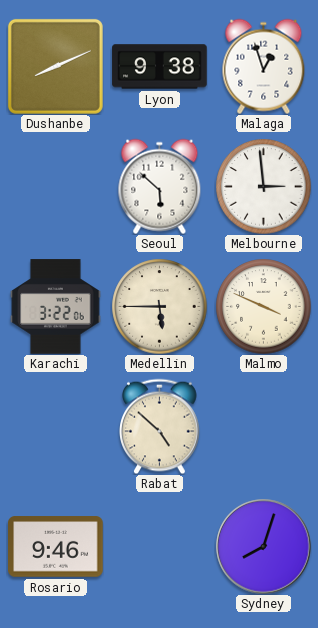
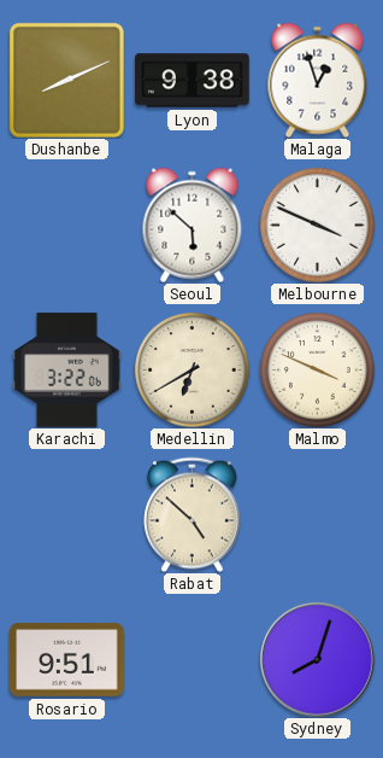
Melbourne: 2:59 -> 3:49
Medellin: 5:45 -> 6:40
Rosario: 9:46 -> 9:51
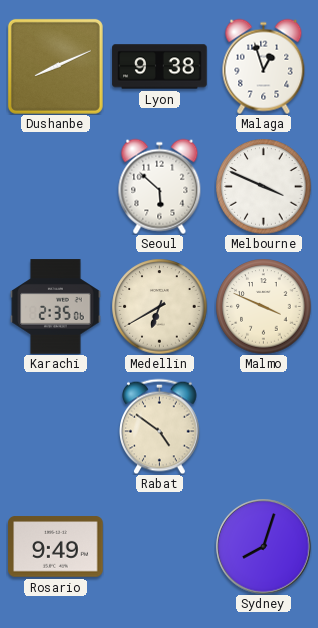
Karachi: 3:22 -> 2:35
Rabat: 4:52 -> 4:51
Rosario: 9:51 -> 9:49
